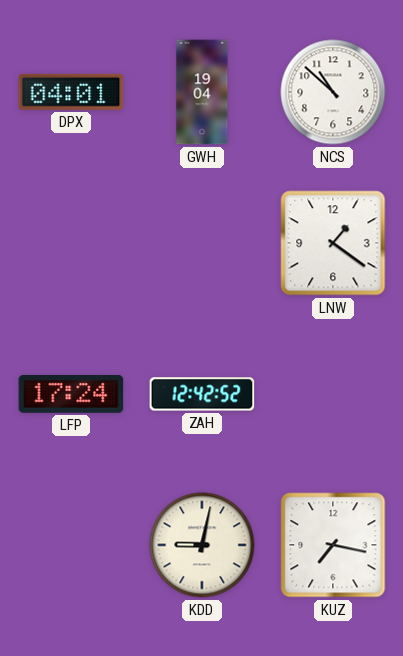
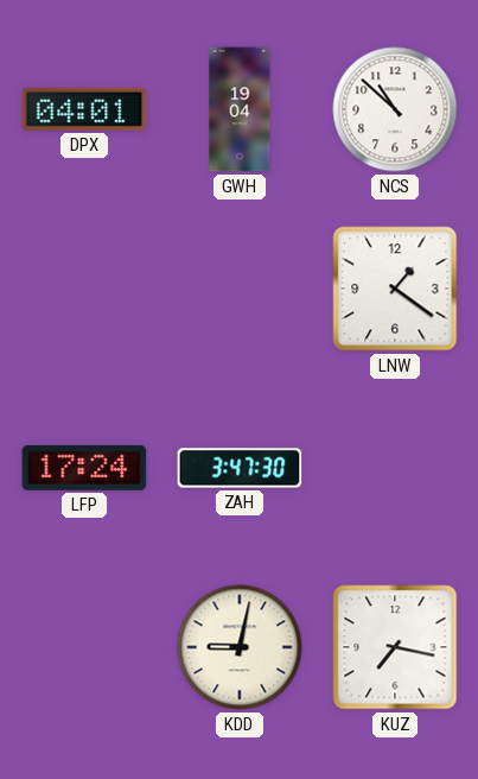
ZAH: 12:42 -> 3:47
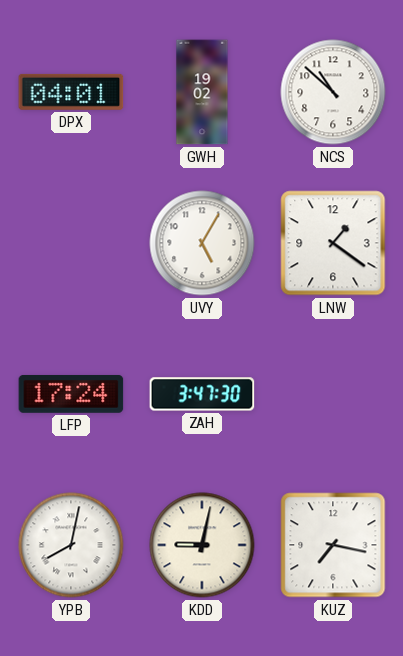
GWH: 19:04 -> 19:02
UVY: none -> 5:05
YPB: none -> 8:02
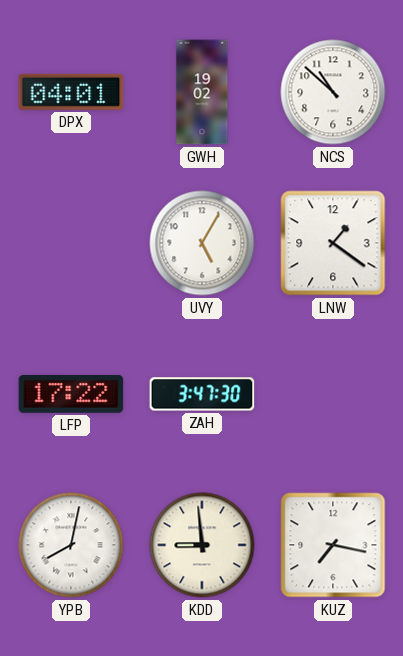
LFP: 17:24 -> 17:22
KDD: 9:02 -> 8:59
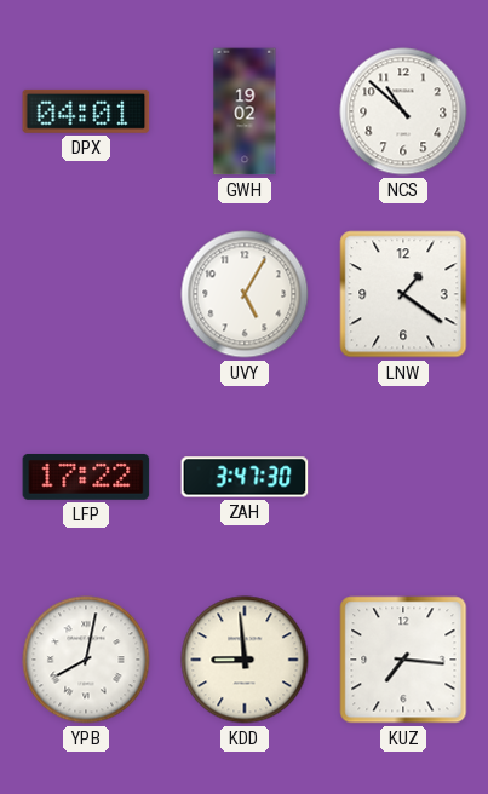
KUZ: 7:17 -> 7:16
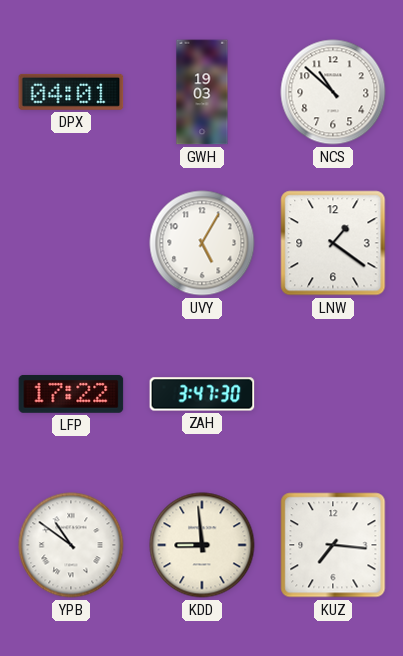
GWH: 19:02 -> 19:03
YPB: 8:02 -> 10:51
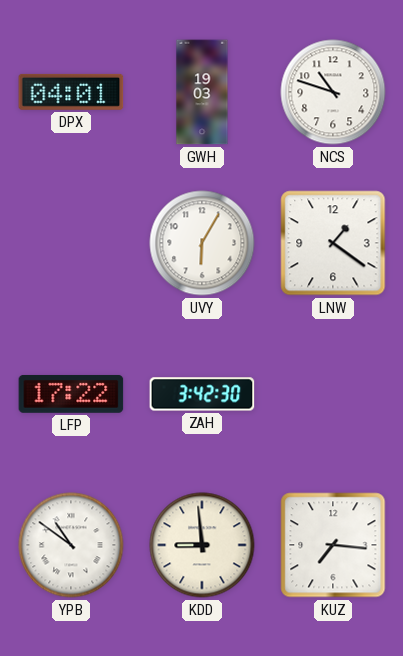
NCS: 10:52 -> 10:48
UVY: 5:05 -> 6:05
ZAH: 3:47 -> 3:42
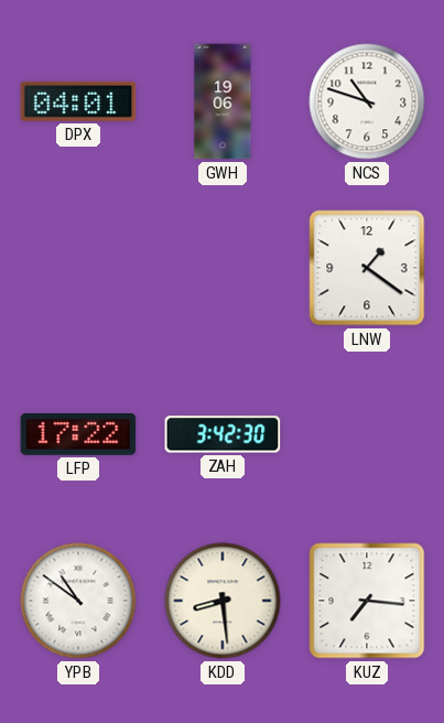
GWH: 19:03 -> 19:06
UVY: 6:05 -> none
KDD: 8:59 -> 8:29
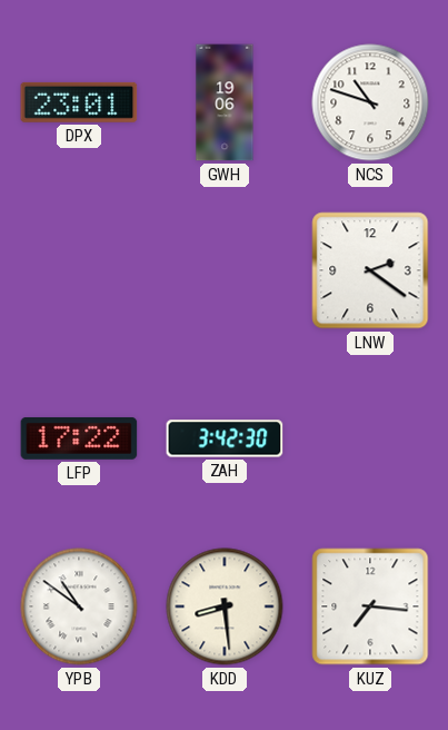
DPX: 04:01 -> 23:01
LNW: 1:21 -> 2:21
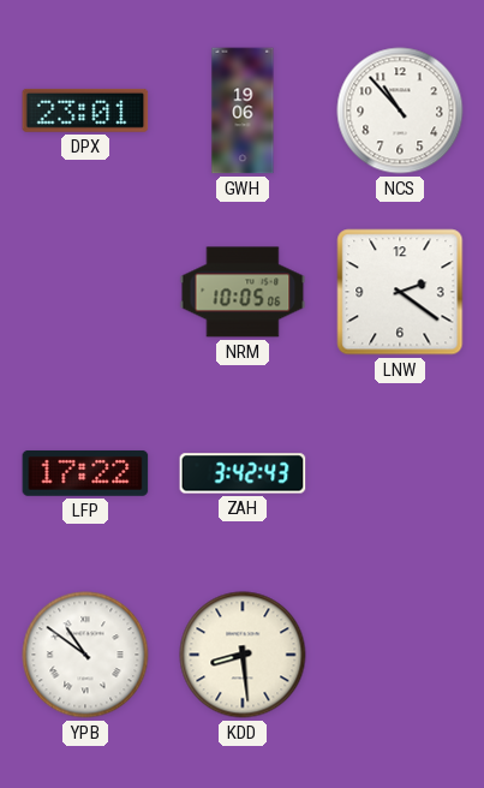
NCS: 10:48 -> 10:53
NRM: none -> 10:05
ZAH: 3:42:30 -> 3:42:43
KUZ: 7:16 -> none
